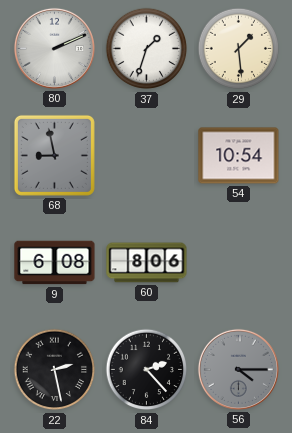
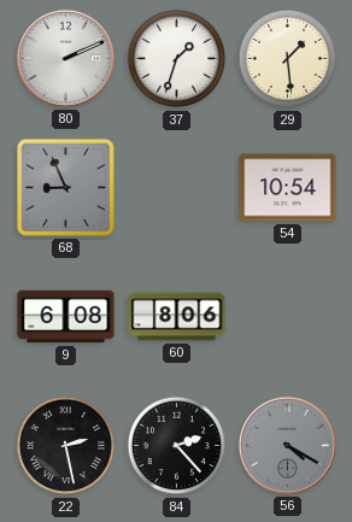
68: 8:58 -> 8:56
56: 4:15 -> 4:20
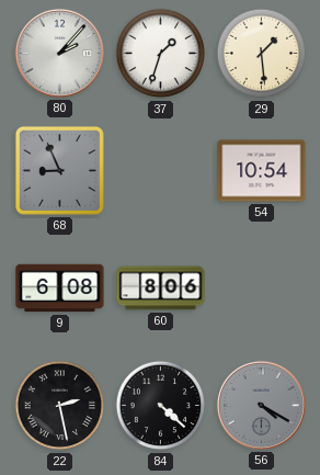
80: 2:11 -> 2:07
84: 2:23 -> 4:22
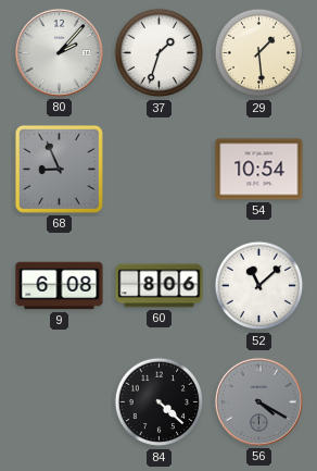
52: none -> 11:08
22: 2:28 -> none
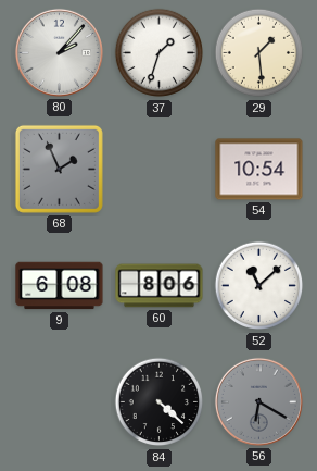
68: 8:56 -> 1:56
56: 4:20 -> 6:20
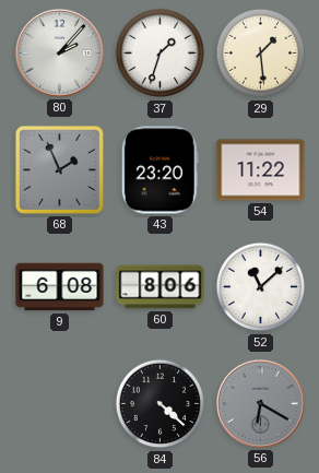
43: none -> 23:20
54: 10:54 -> 11:22
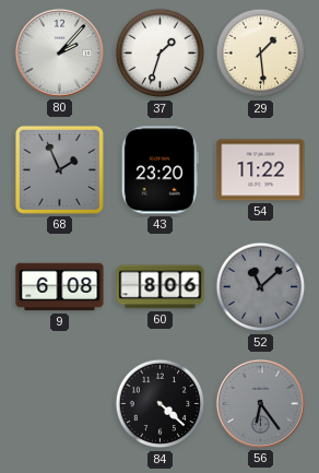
52 dial: white -> grey
56: 6:20 -> 6:24
